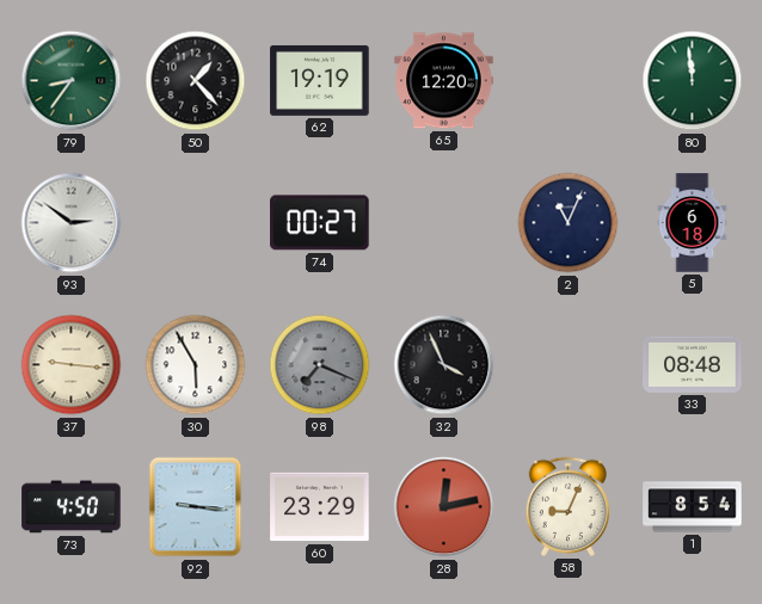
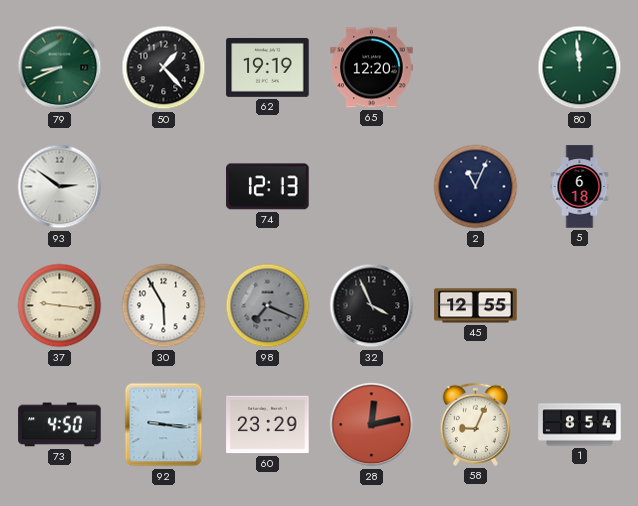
79: 8:36 -> 8:41
74: 00:27 -> 12:13
45: none -> 12:55
33: 08:48 -> none
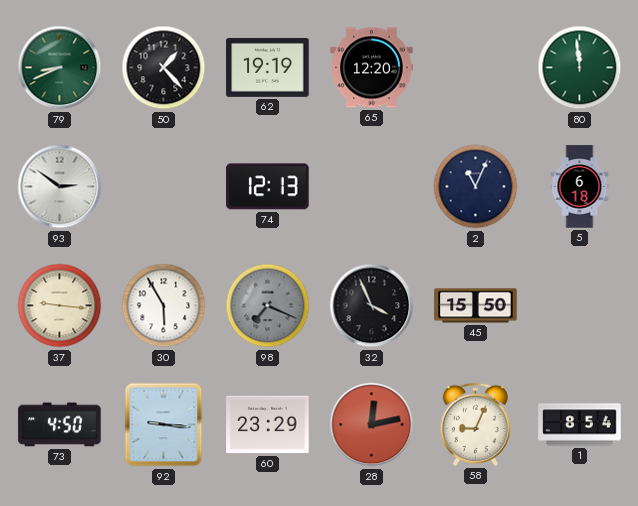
45: 12:55 -> 15:50
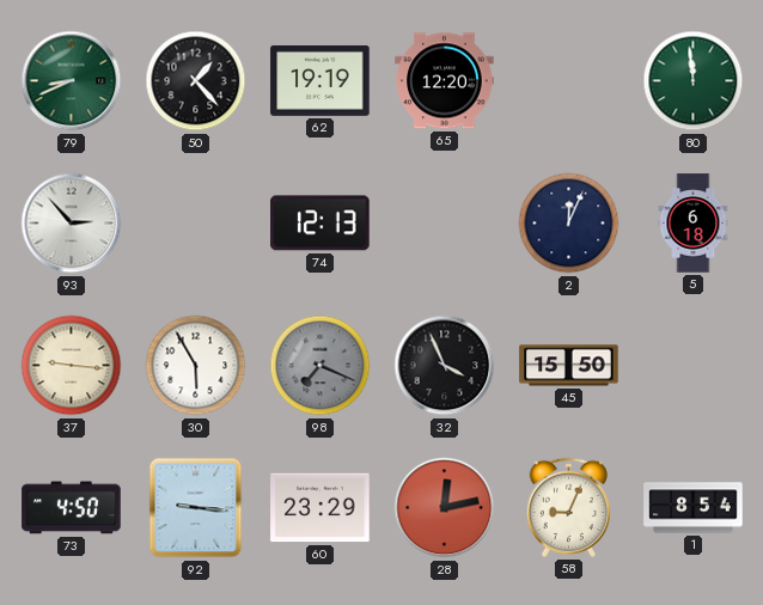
93: 2:51 -> 2:53
2: 11:04 -> 12:04
